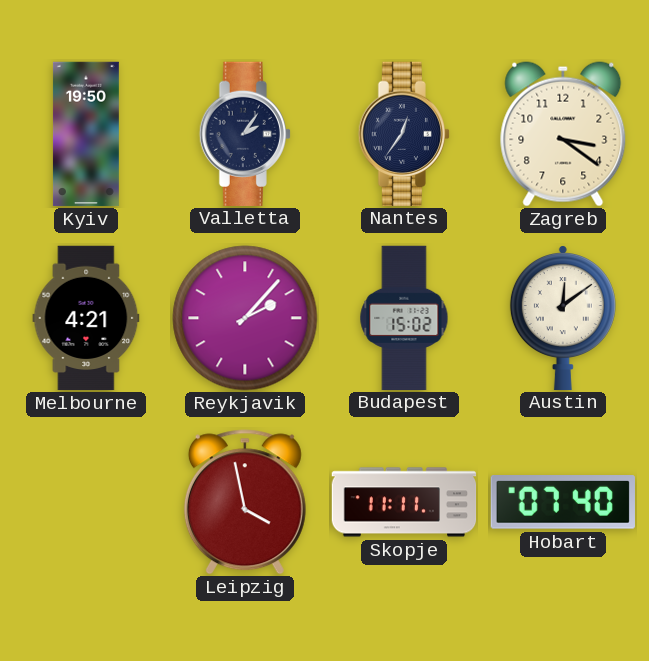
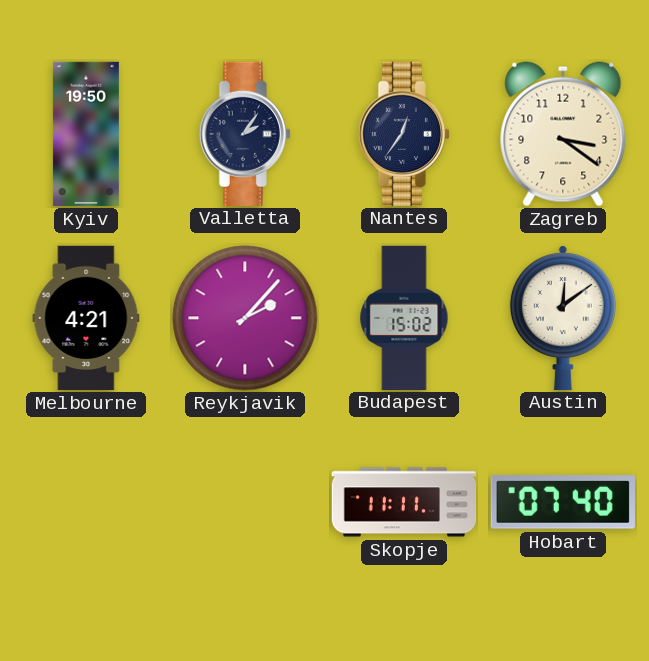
Leipzig: 3:58 -> none
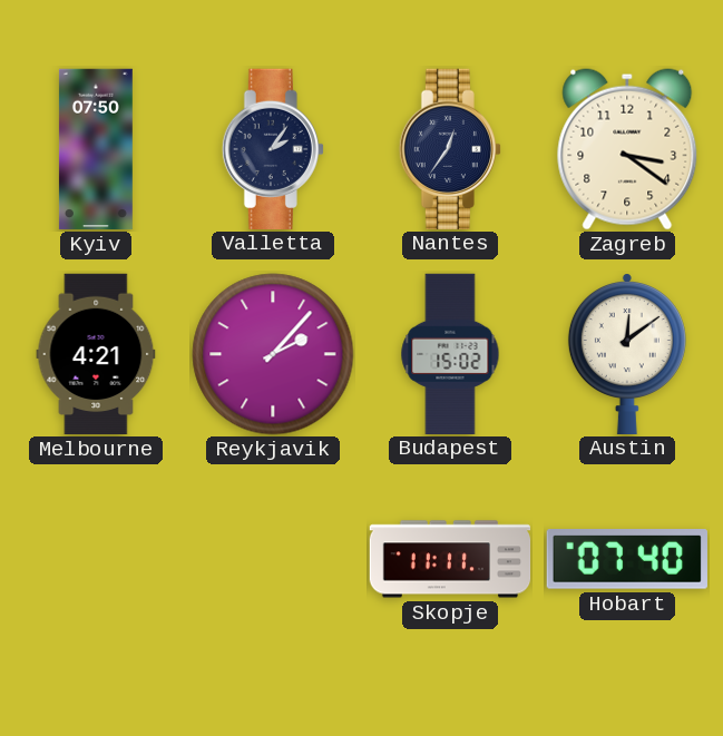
Kyiv: 19:50 -> 07:50
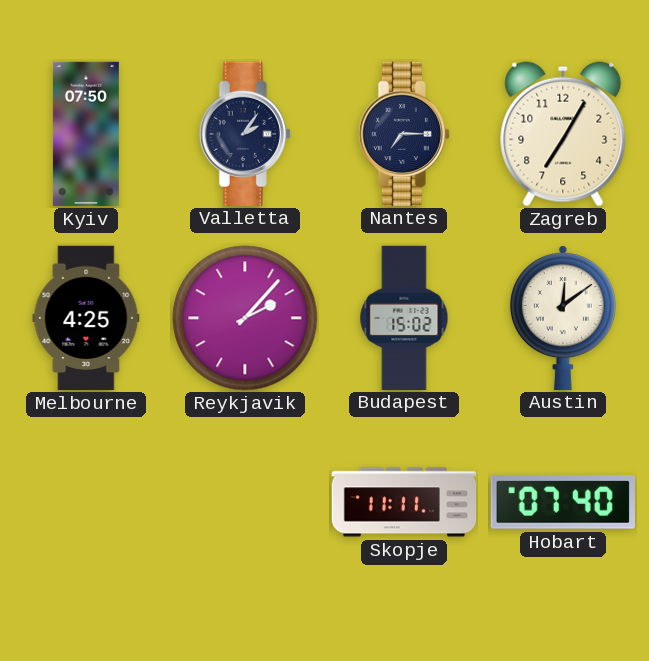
Nantes: 12:36 -> 7:15
Zagreb: 3:21 -> 7:05
Melbourne: 4:21 -> 4:25
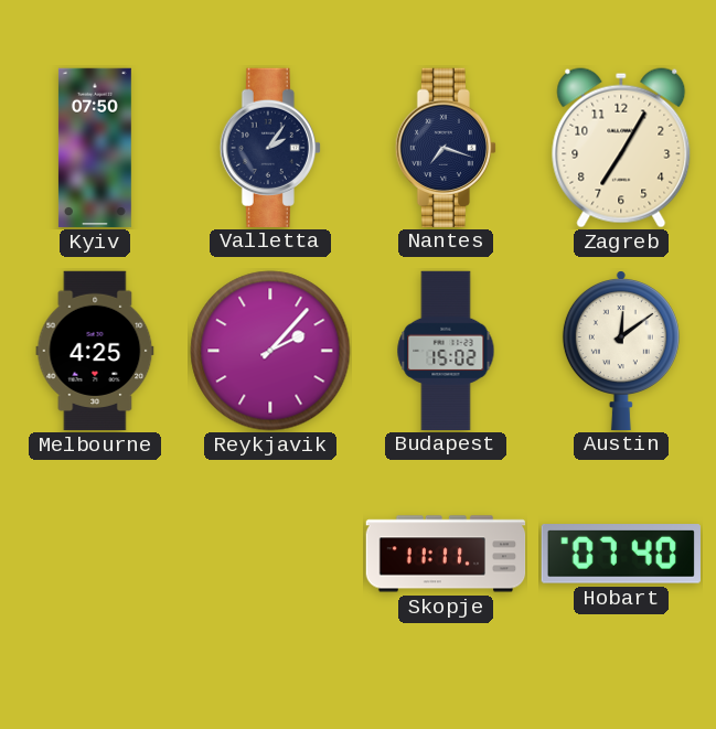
Nantes: 7:15 -> 7:18
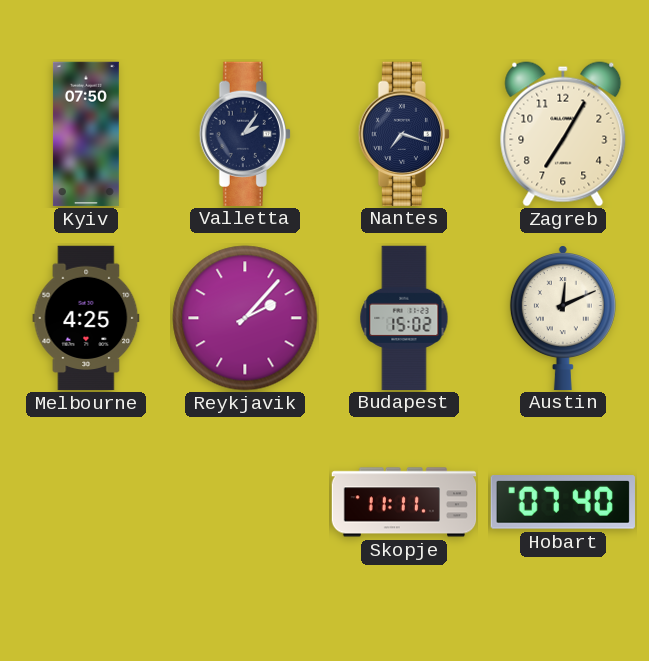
Austin: 12:09 -> 12:11
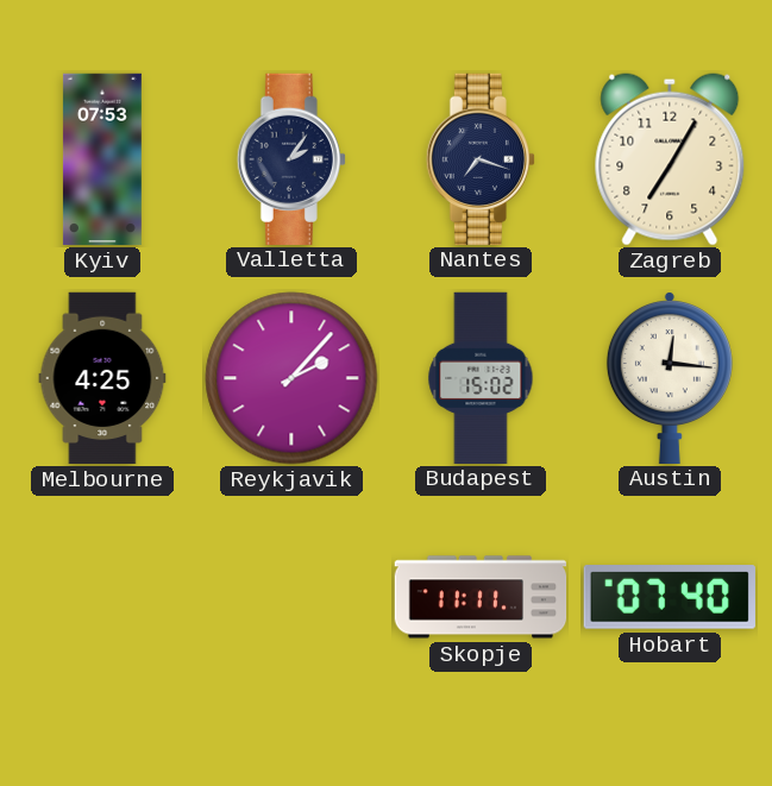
Kyiv: 07:50 -> 07:53
Austin: 12:11 -> 12:16
